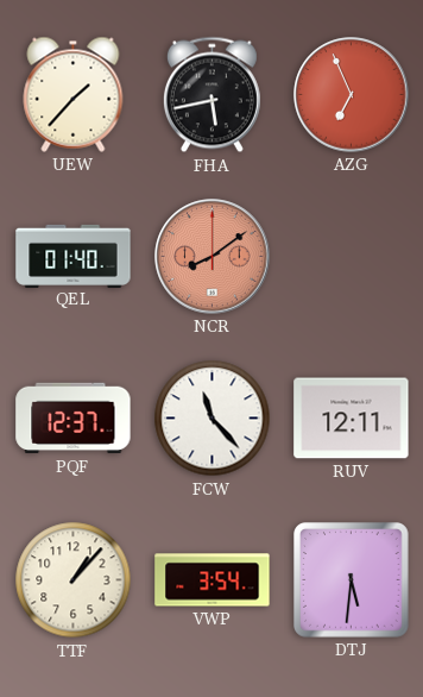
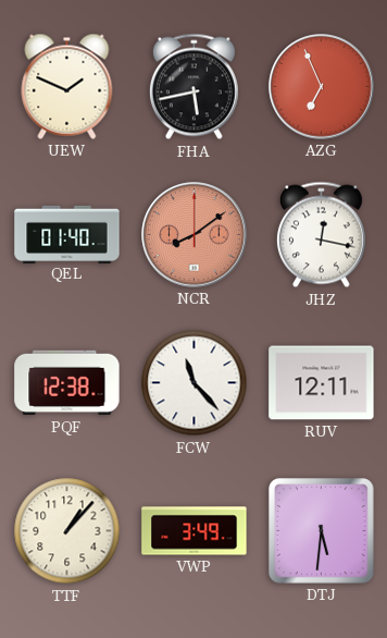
UEW: 1:37 -> 1:49
JHZ: none -> 12:17
PQF: 12:37 -> 12:38
VWP: 3:54 -> 3:49
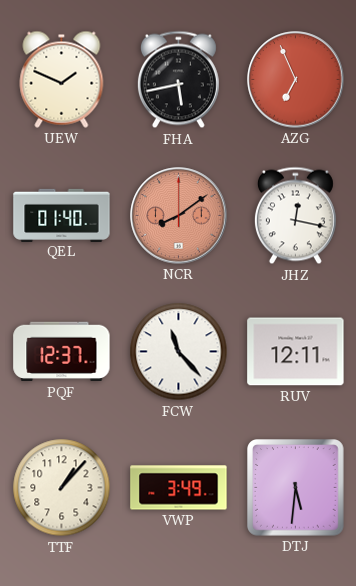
PQF: 12:38 -> 12:37
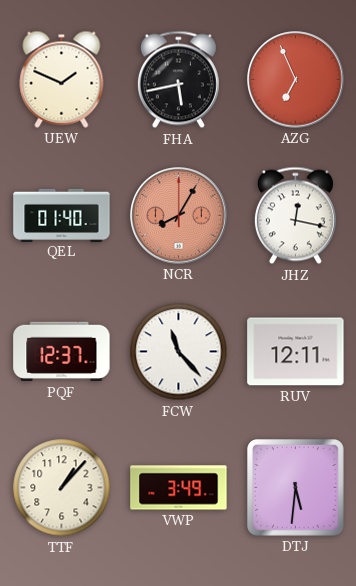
NCR: 8:09 -> 8:05
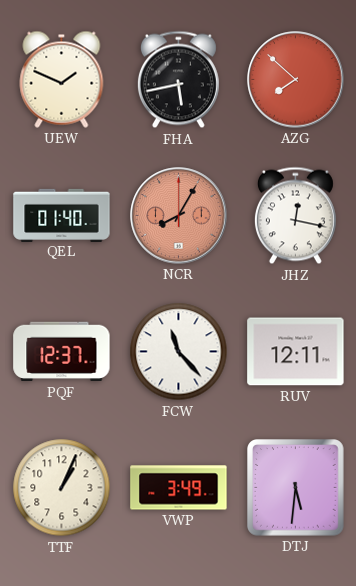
AZG: 6:56 -> 7:52
TTF: 1:07 -> 1:04
